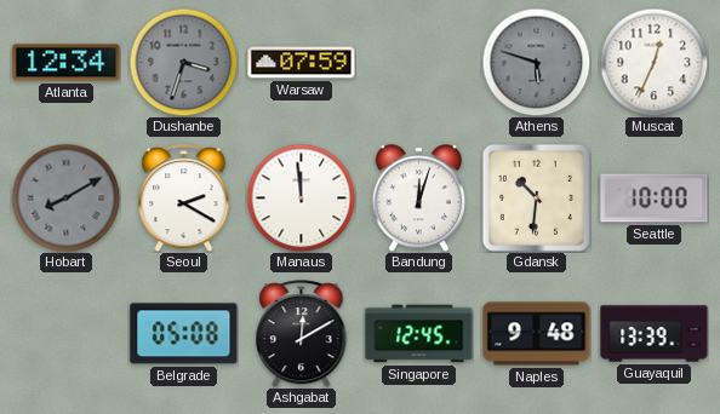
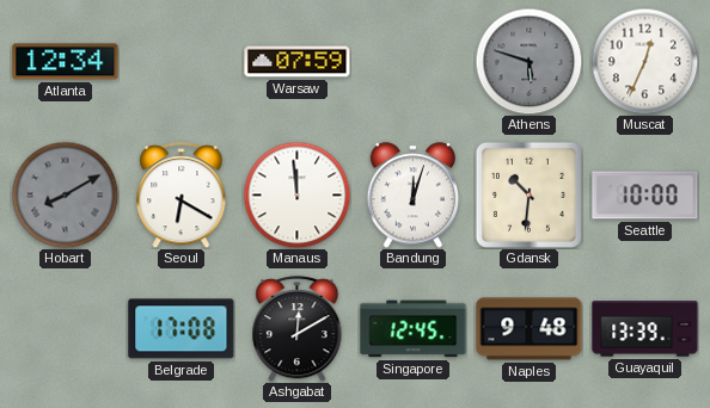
Dushanbe: 3:33 -> none
Seoul: 2:20 -> 6:20
Belgrade: 05:08 -> 17:08
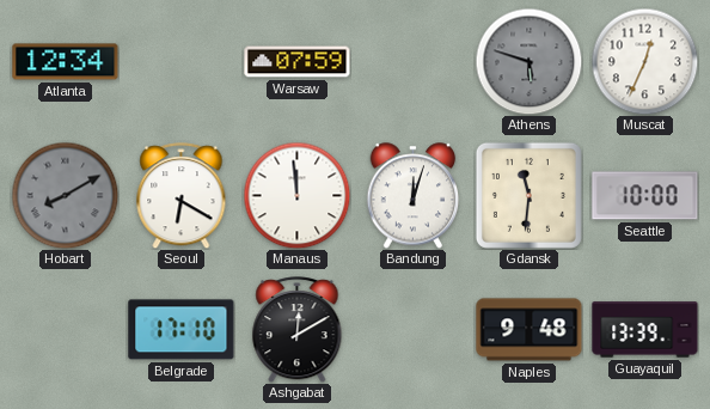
Gdansk: 10:31 -> 11:31
Belgrade: 17:08 -> 17:10
Singapore: 12:45 -> none
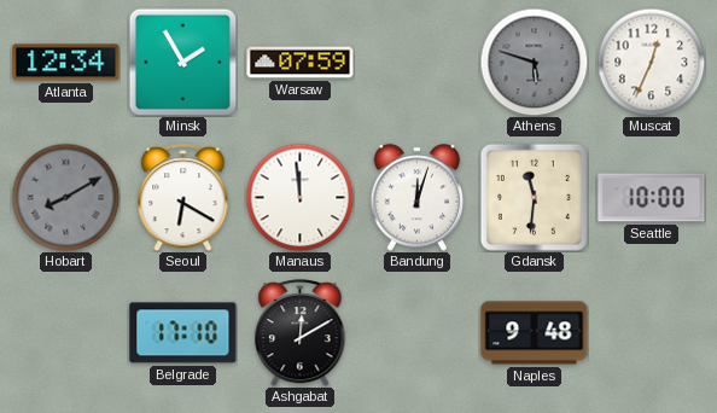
Minsk: none -> 1:55
Guayaquil: 13:39 -> none
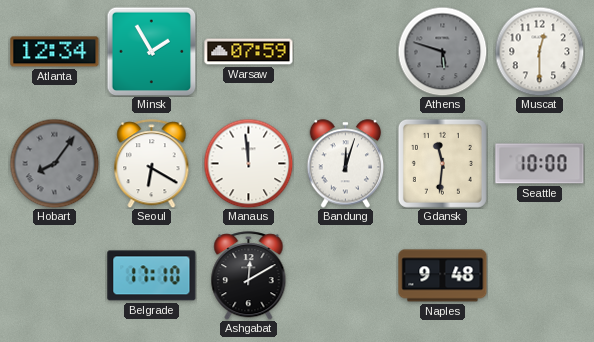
Muscat: 12:34 -> 12:30
Hobart: 8:10 -> 8:06
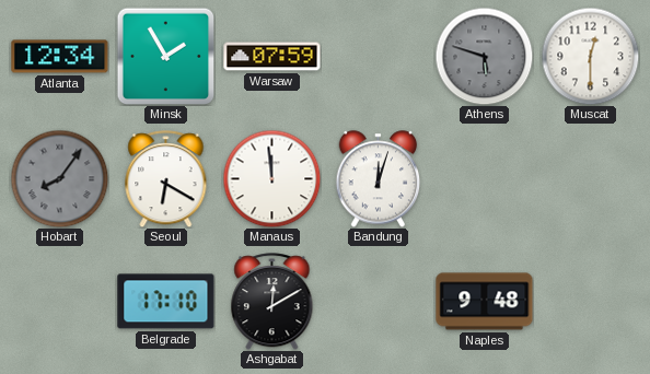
Gdansk: 11:31 -> none
Seattle: 10:00 -> none
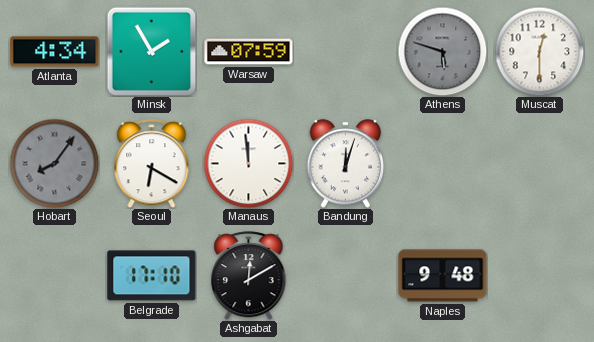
Atlanta: 12:34 -> 4:34
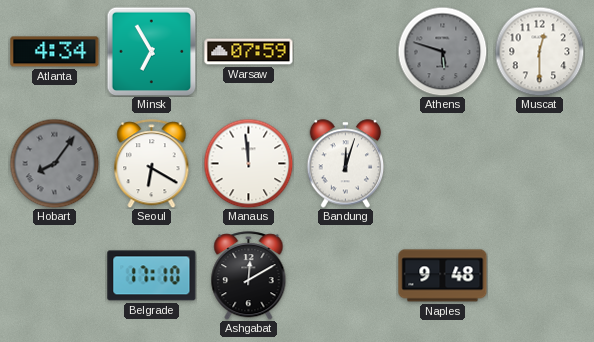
Minsk: 1:55 -> 6:55
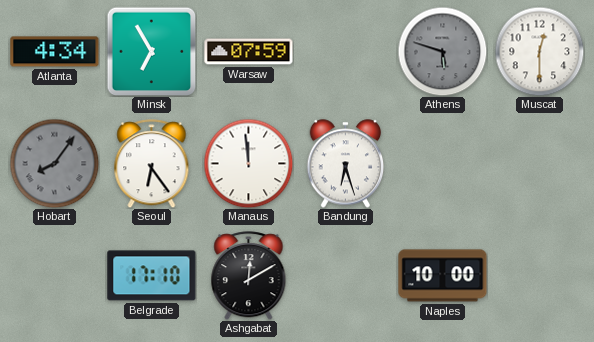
Seoul: 6:20 -> 6:24
Bandung: 12:03 -> 6:27
Naples: 9:48 -> 10:00
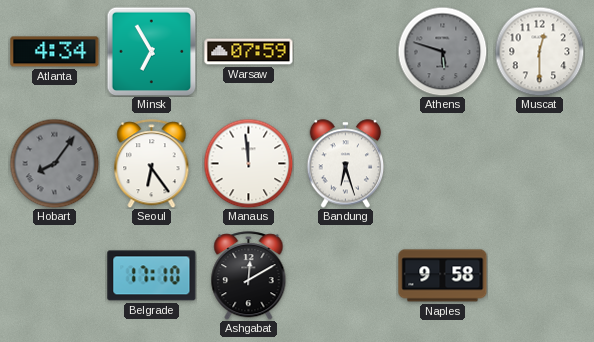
Naples: 10:00 -> 9:58
